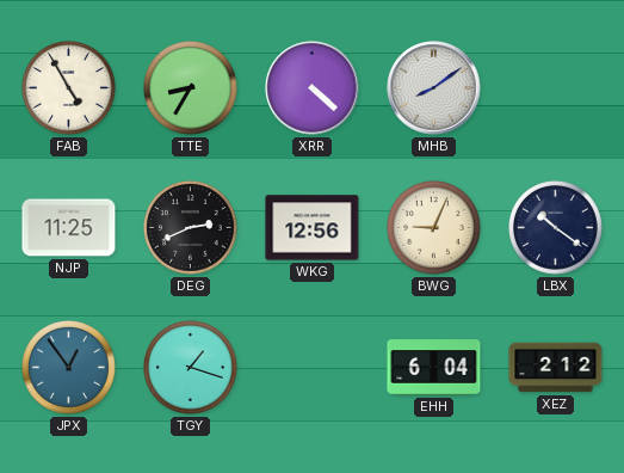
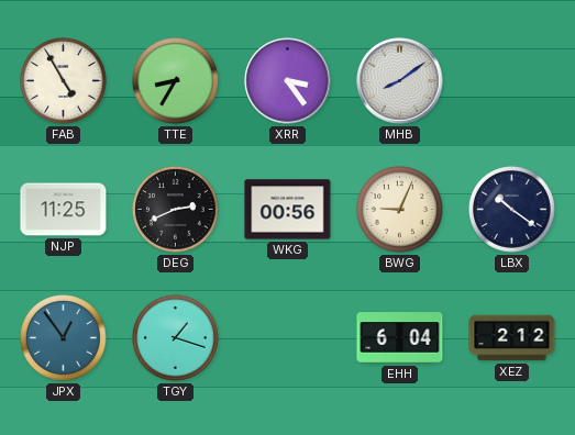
XRR: 4:22 -> 3:24
WKG: 12:56 -> 00:56
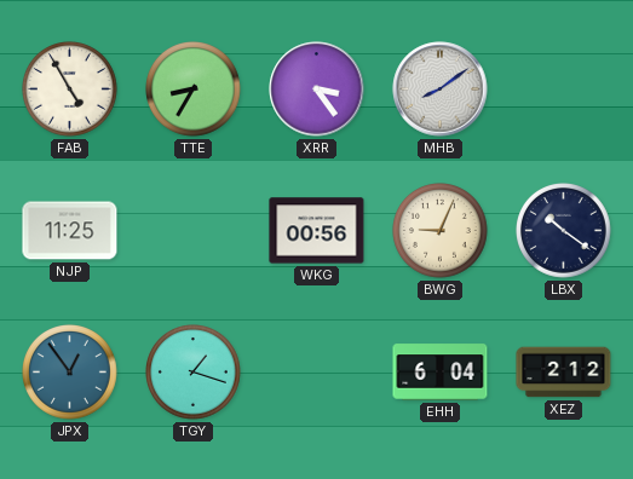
DEG: 2:41 -> none
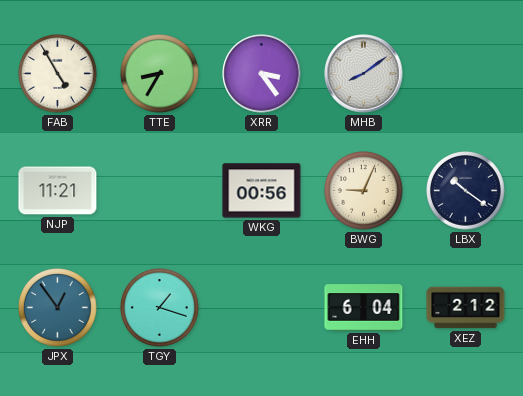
NJP: 11:25 -> 11:21
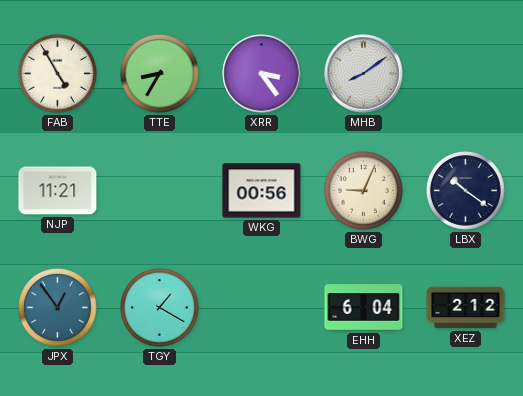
TGY: 1:18 -> 1:20
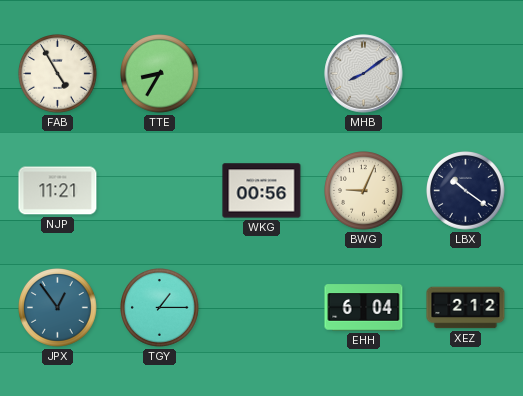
XRR: 3:24 -> none
TGY: 1:20 -> 1:15
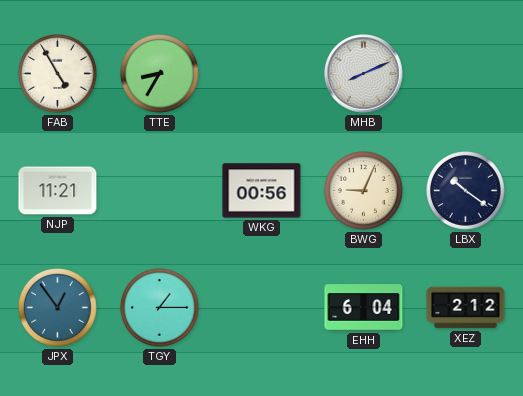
MHB: 8:09 -> 8:11
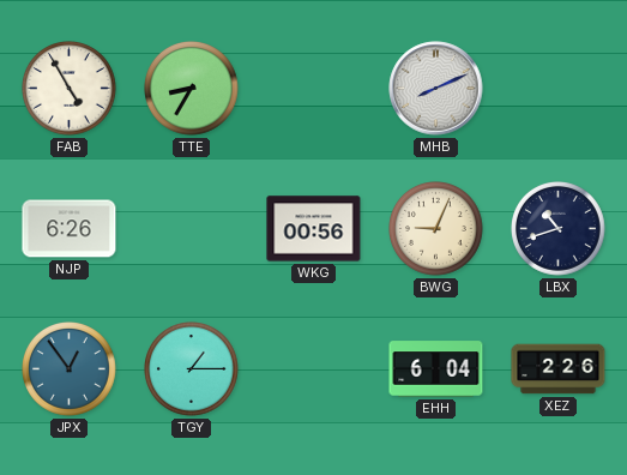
NJP: 11:21 -> 6:26
LBX: 10:21 -> 10:42
XEZ: 2:12 -> 2:26
